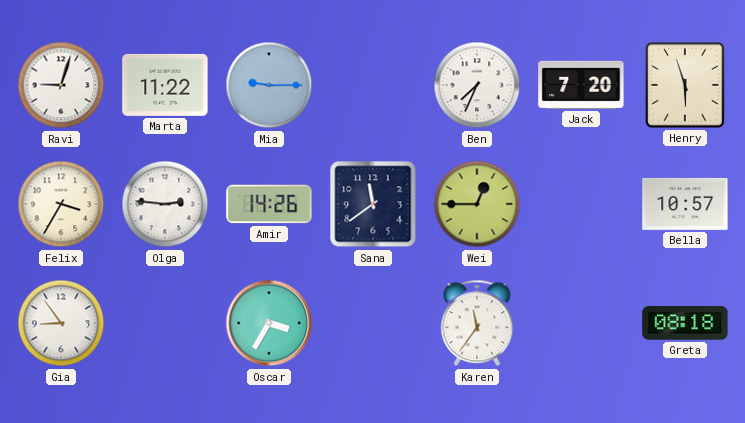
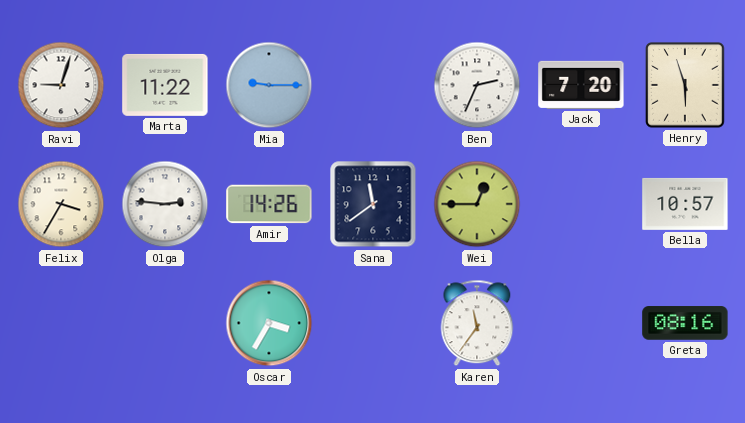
Ben: 7:34 -> 2:34
Gia: 8:54 -> none
Greta: 08:18 -> 08:16
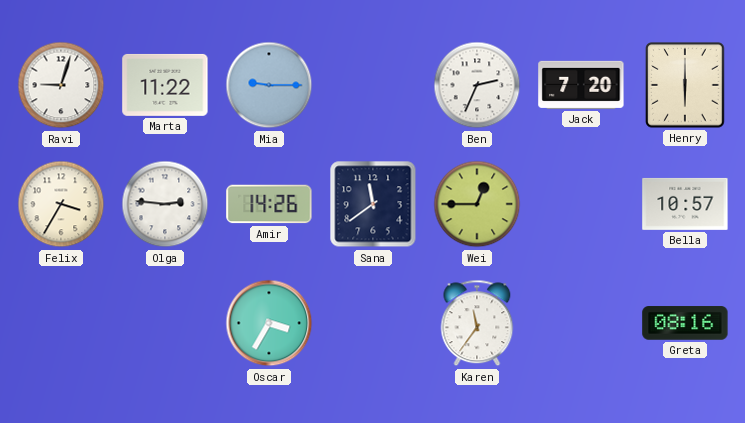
Henry: 5:57 -> 6:00
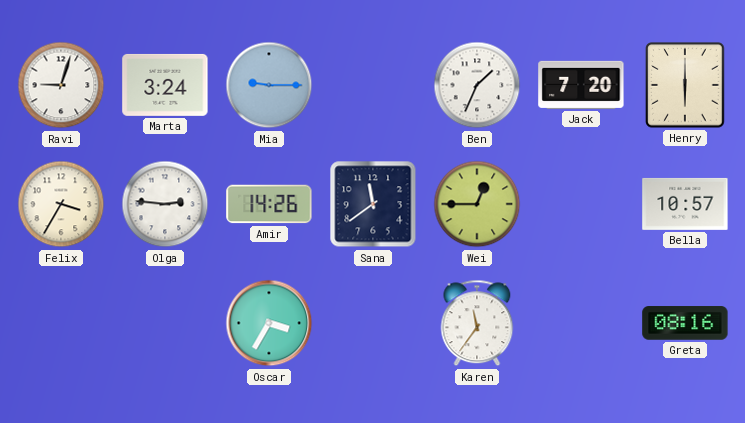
Marta: 11:22 -> 3:24
Ben: 2:34 -> 1:34
